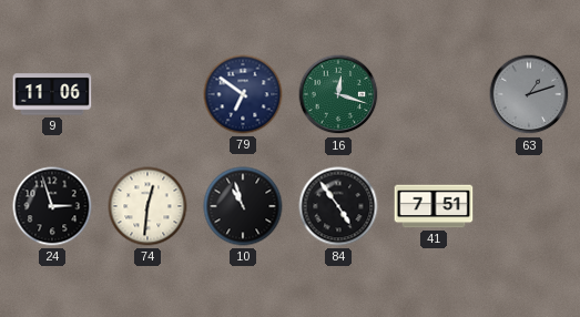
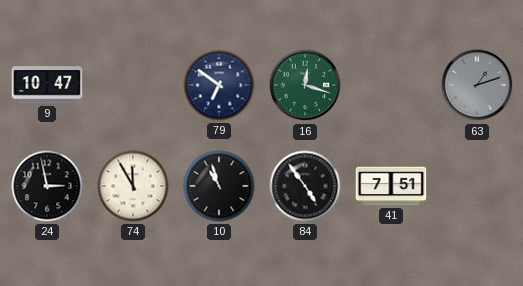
9: 11:06 -> 10:47
24: 2:57 -> 2:58
74: 12:31 -> 11:55
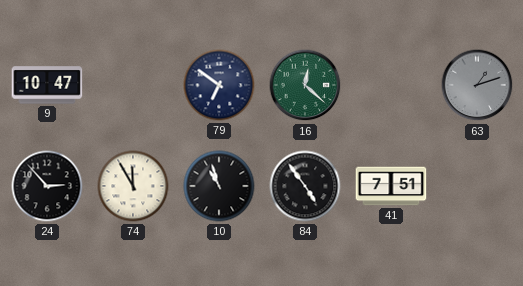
16: 12:18 -> 12:22
24: 2:58 -> 2:53
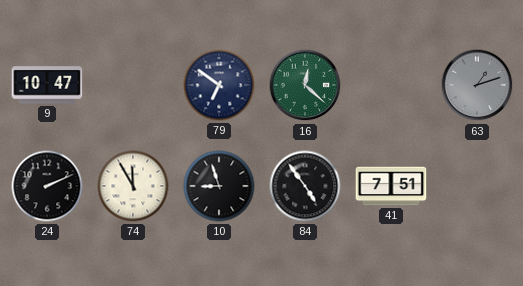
24: 2:53 -> 2:11
10: 10:57 -> 8:57
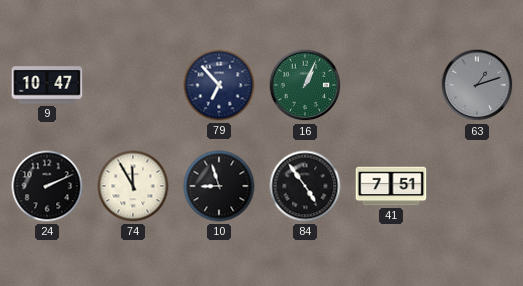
79: 6:51 -> 6:53
16: 12:22 -> 1:04
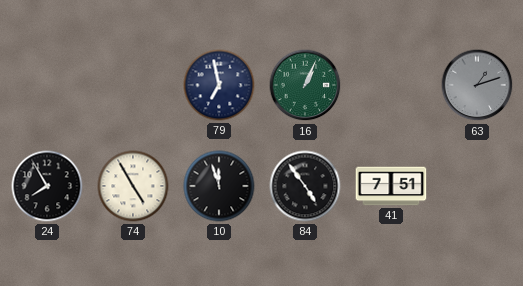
9: 10:47 -> none
79: 6:53 -> 6:58
24: 2:11 -> 7:55
74: 11:55 -> 4:55
10: 8:57 -> 11:57
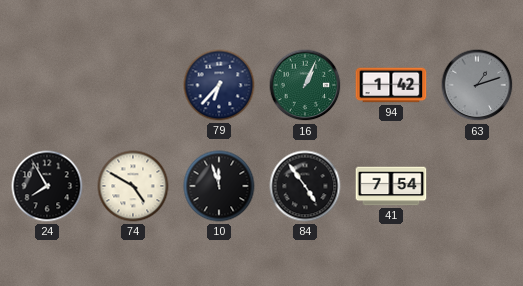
79: 6:58 -> 6:37
94: none -> 1:42
74: 4:55 -> 4:50
41: 7:51 -> 7:54
